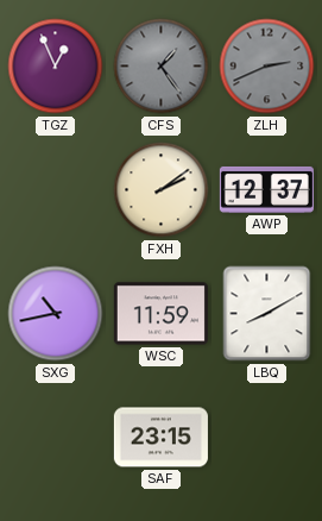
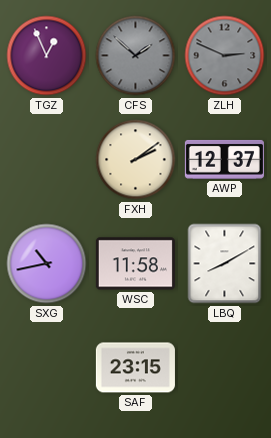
CFS: 1:24 -> 1:52
ZLH: 2:41 -> 2:49
WSC: 11:59 -> 11:58
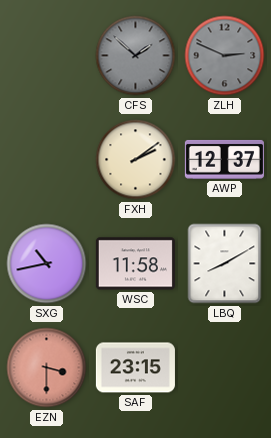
TGZ: 12:56 -> none
EZN: none -> 3:30
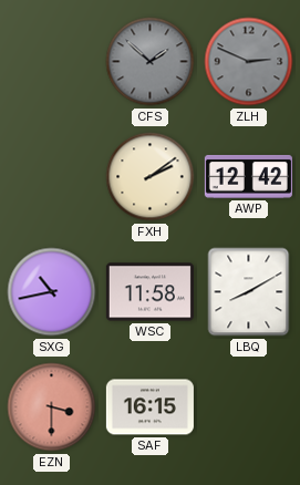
AWP: 12:37 -> 12:42
SAF: 23:15 -> 16:15
